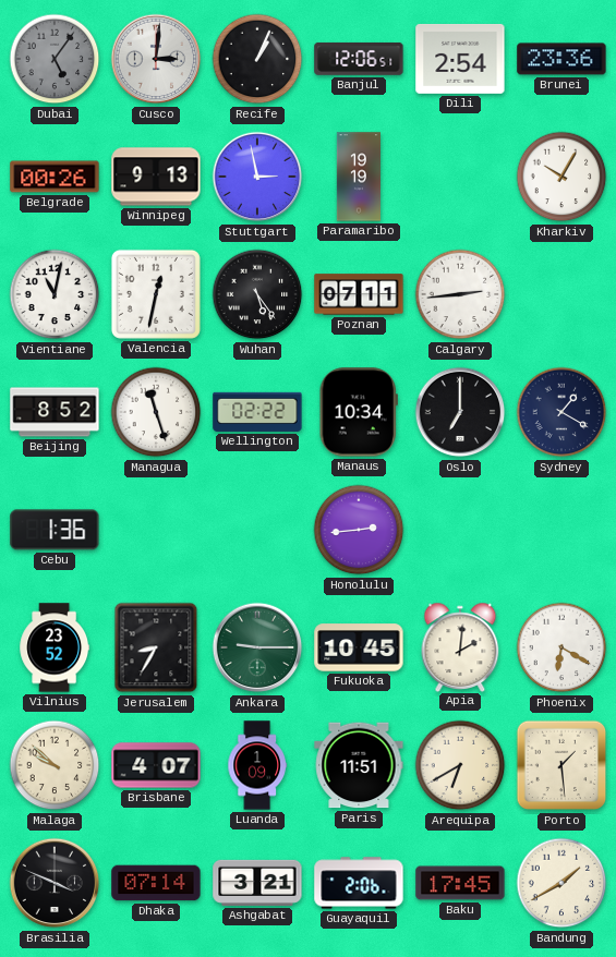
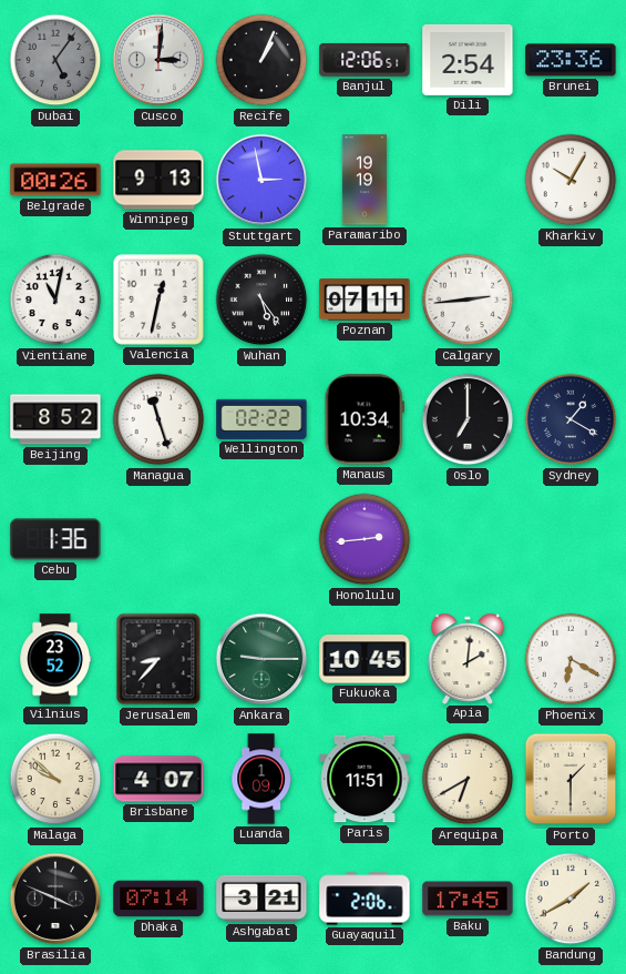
Jerusalem: 8:35 -> 8:37
Porto: 1:29 -> 1:30
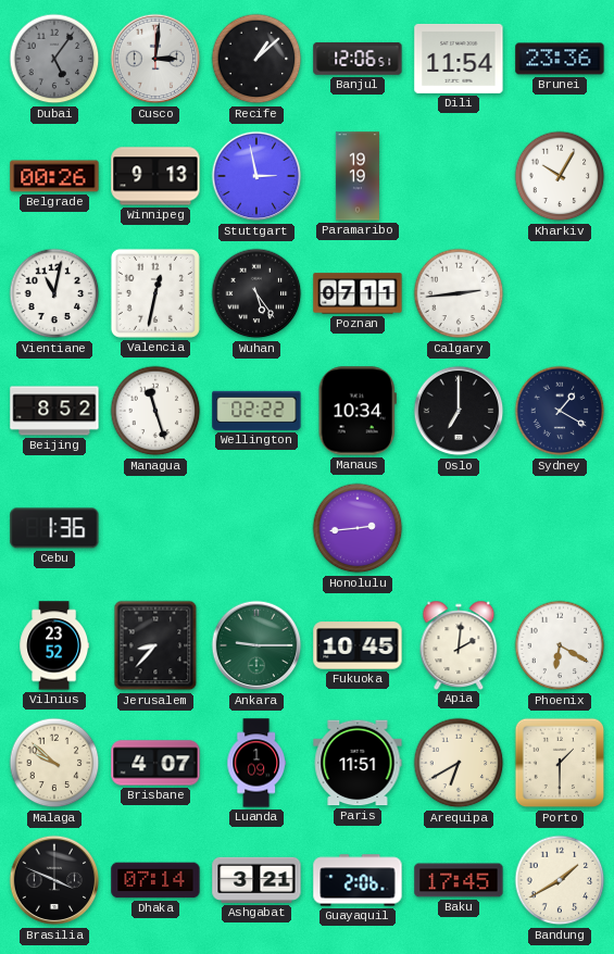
Recife: 1:04 -> 1:08
Dili: 2:54 -> 11:54
